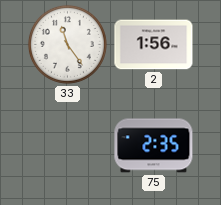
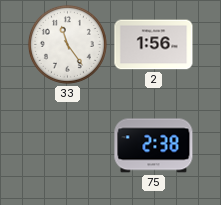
75: 2:35 -> 2:38
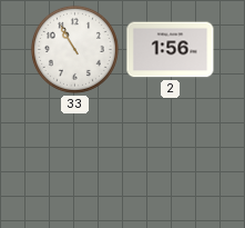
33: 11:24 -> 10:55
75: 2:38 -> none
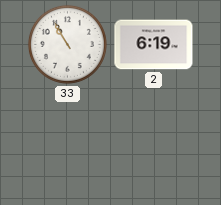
2: 1:56 -> 6:19
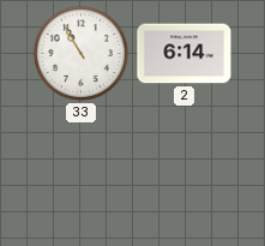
2: 6:19 -> 6:14
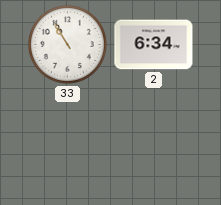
2: 6:14 -> 6:34
